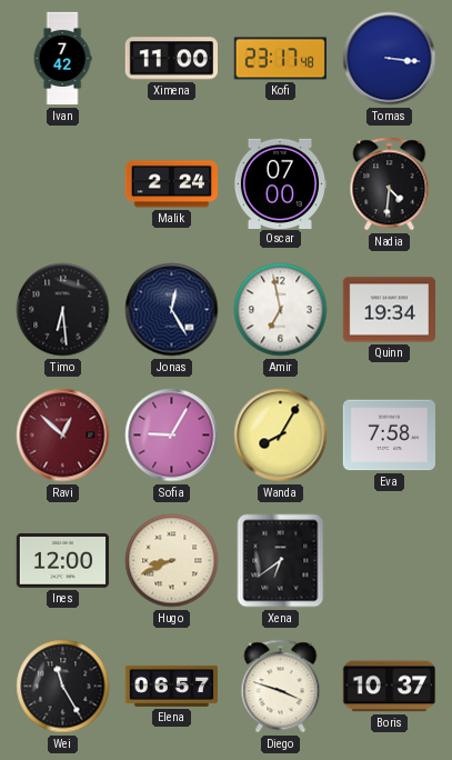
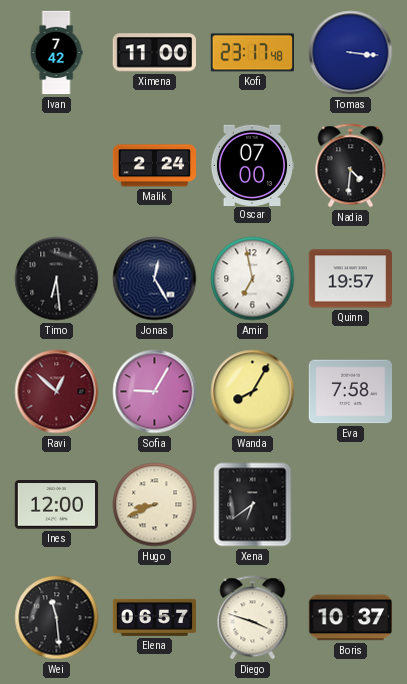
Quinn: 19:34 -> 19:57
Wei: 11:25 -> 11:29
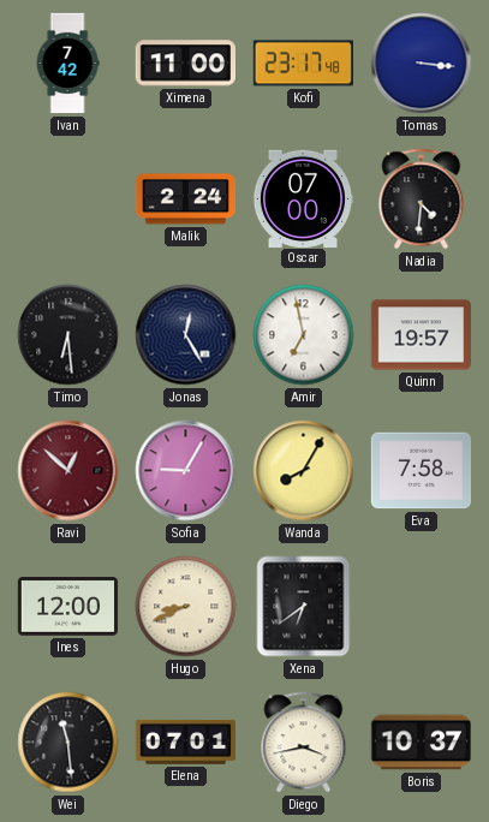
Elena: 06:57 -> 07:01
Diego: 3:48 -> 3:43
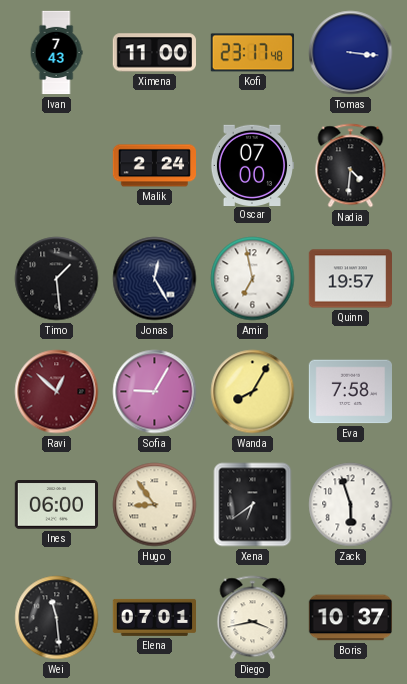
Ivan: 7:42 -> 7:43
Timo: 6:29 -> 1:29
Ines: 12:00 -> 06:00
Hugo: 8:41 -> 8:54
Zack: none -> 5:57
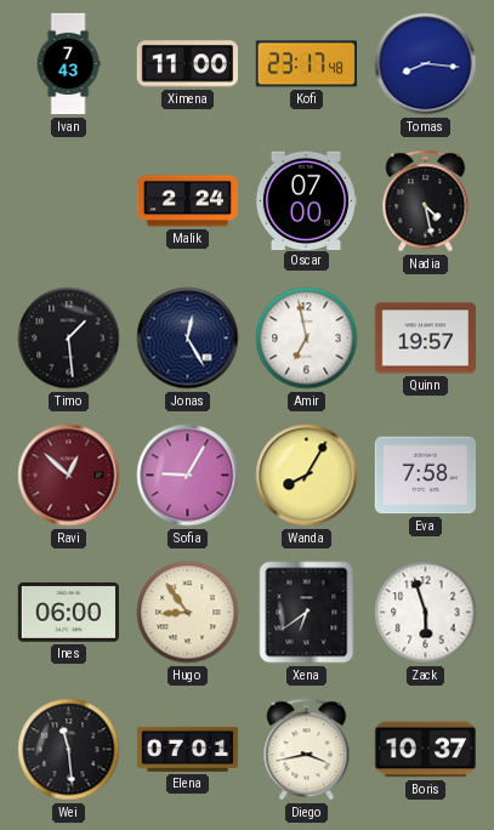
Tomas: 3:16 -> 8:16
Nadia: 4:31 -> 4:28
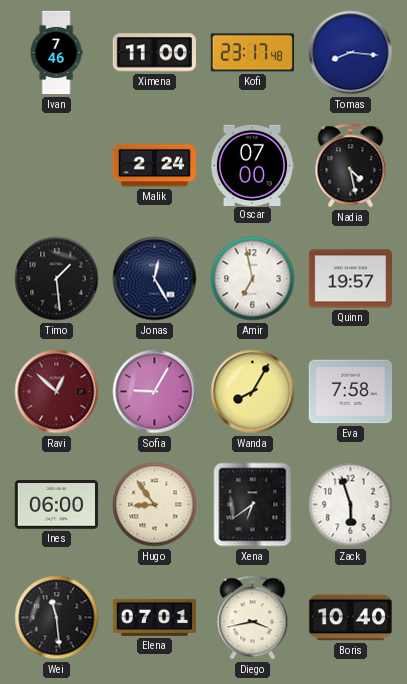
Ivan: 7:43 -> 7:46
Boris: 10:37 -> 10:40
